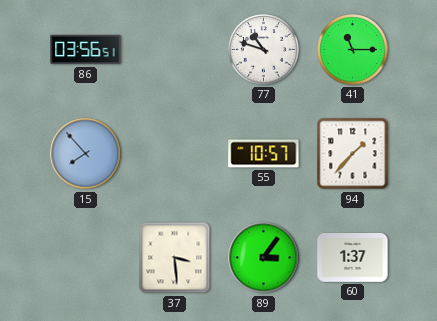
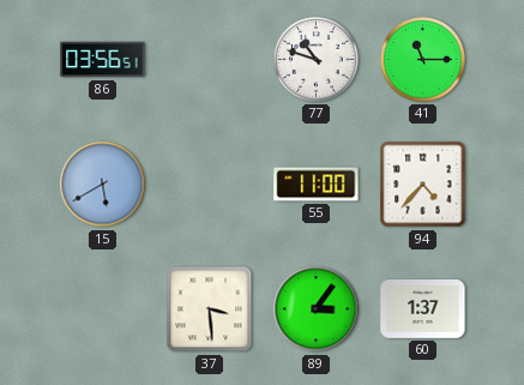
15: 7:53 -> 5:40
55: 10:57 -> 11:00
94: 1:37 -> 4:37
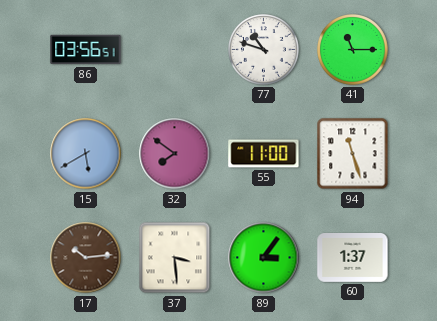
32: none -> 7:51
94: 4:37 -> 11:27
17: none -> 10:14
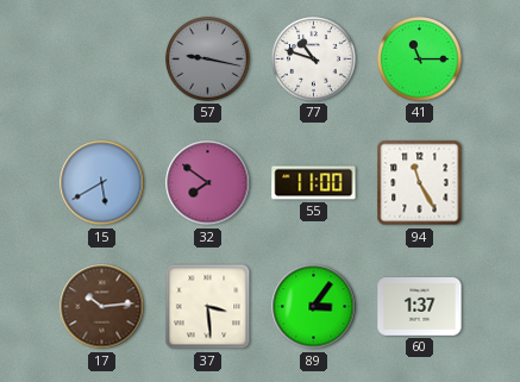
86: 03:56 -> none
57: none -> 9:17
94: 11:27 -> 11:25
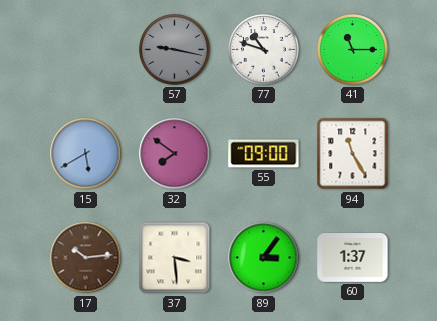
55: 11:00 -> 09:00
